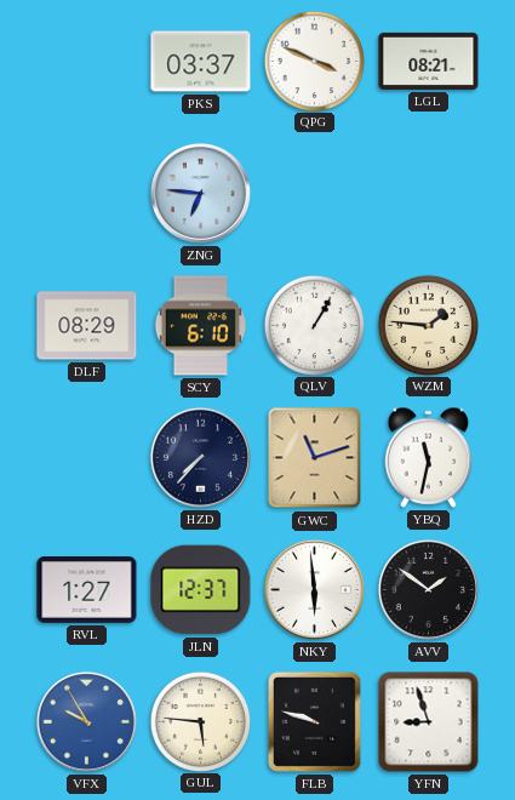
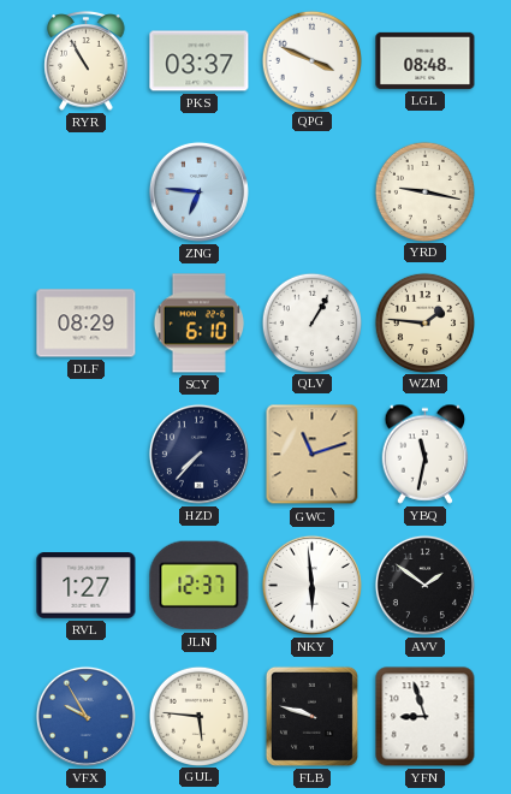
RYR: none -> 10:55
LGL: 08:21 -> 08:48
YRD: none -> 9:17
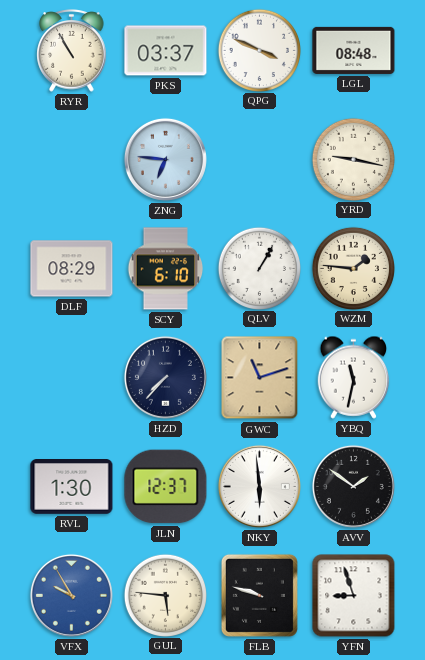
RVL: 1:27 -> 1:30
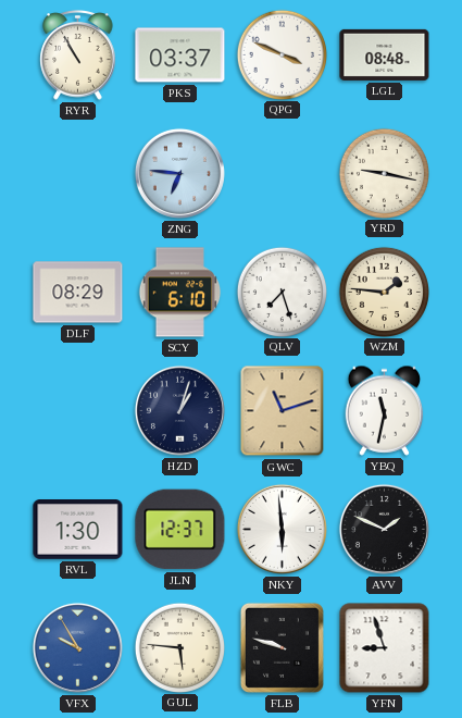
QLV: 1:05 -> 7:27
HZD: 7:37 -> 1:03
AVV: 1:51 -> 1:49
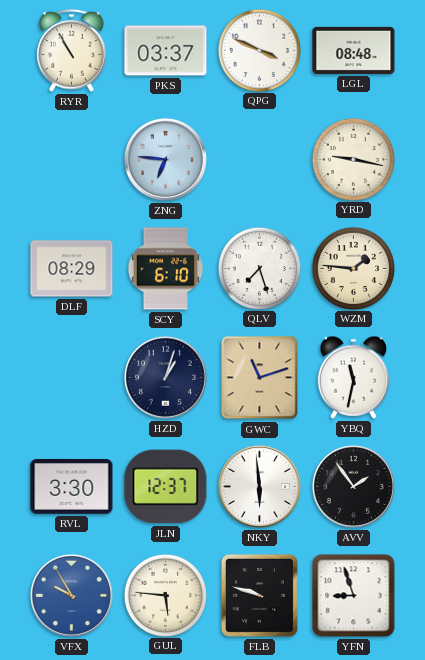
RVL: 1:30 -> 3:30
AVV: 1:49 -> 1:54
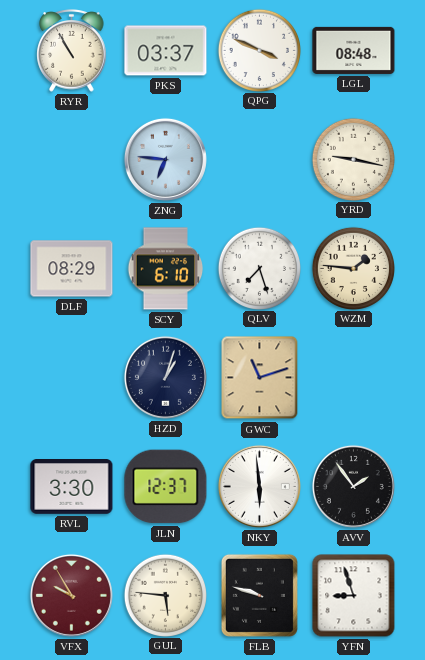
YBQ: 11:32 -> none
VFX dial: blue -> burgundy
